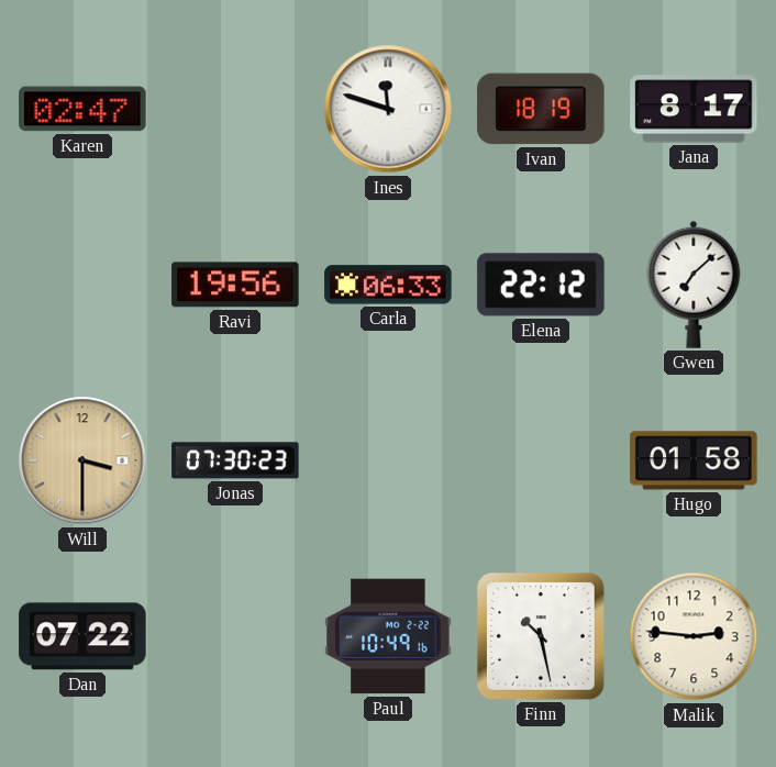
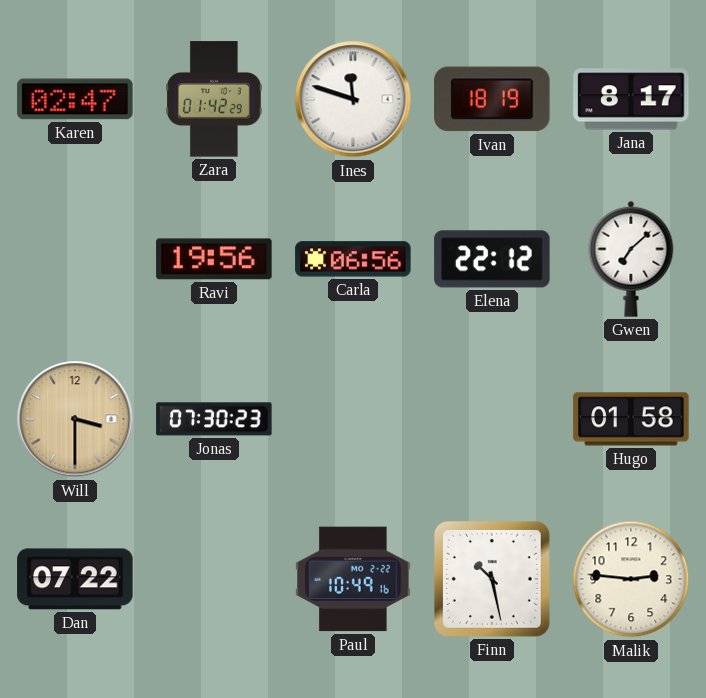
Zara: none -> 01:42
Carla: 06:33 -> 06:56
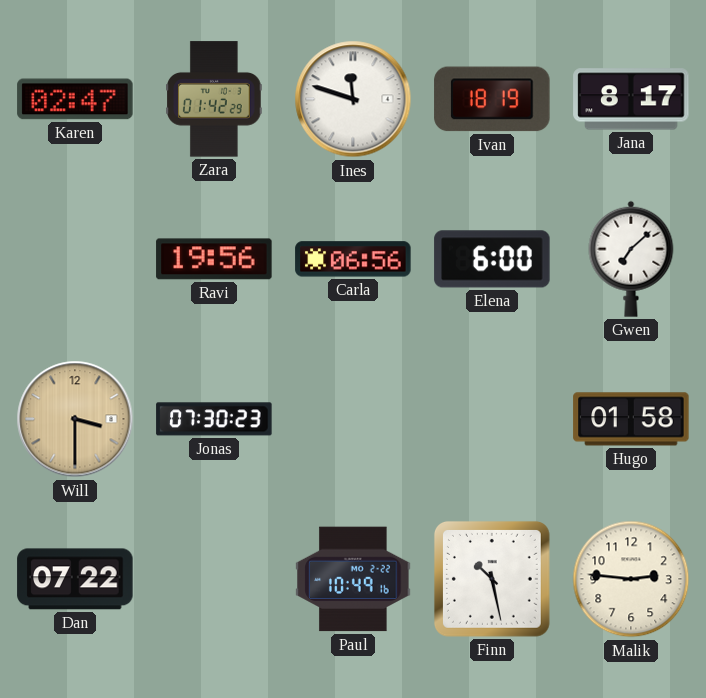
Elena: 22:12 -> 6:00
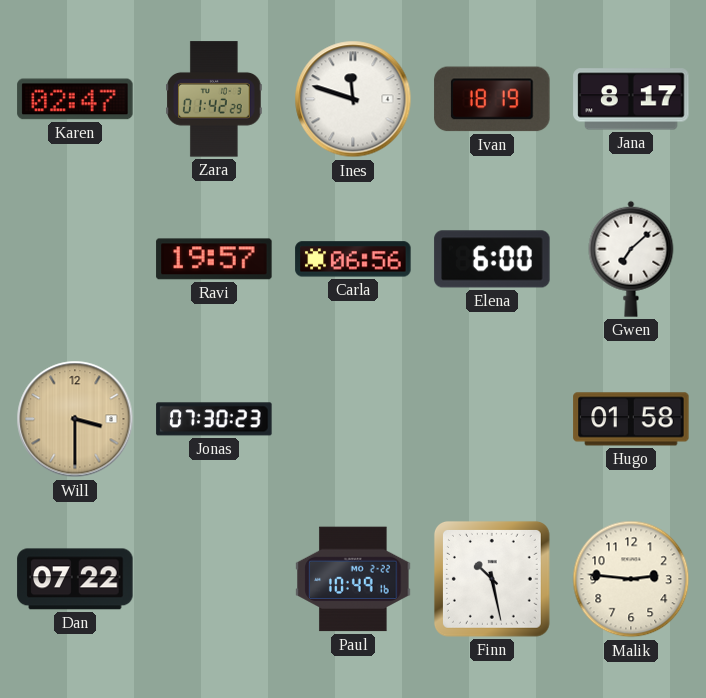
Ravi: 19:56 -> 19:57
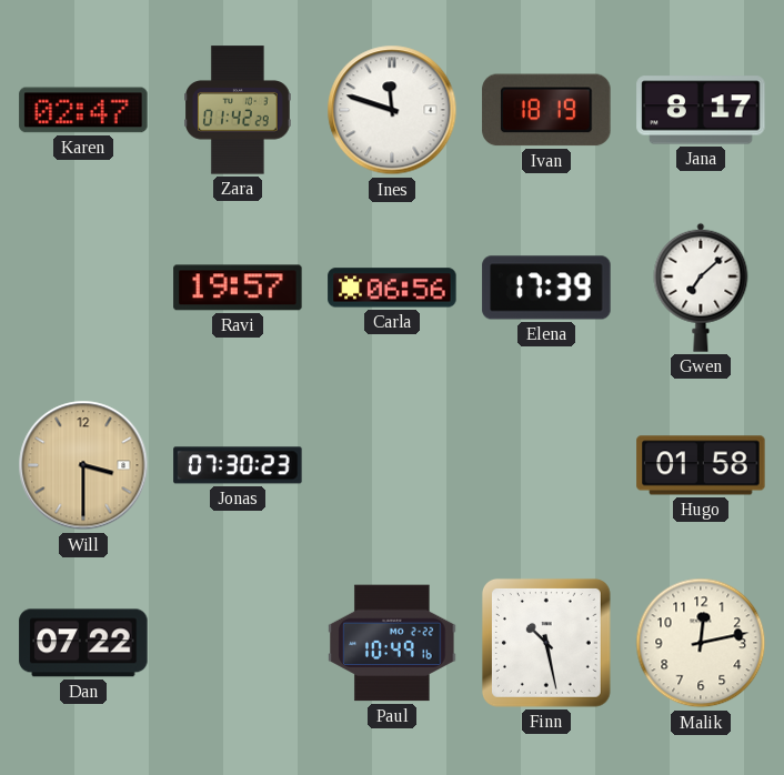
Elena: 6:00 -> 17:39
Malik: 2:46 -> 12:13
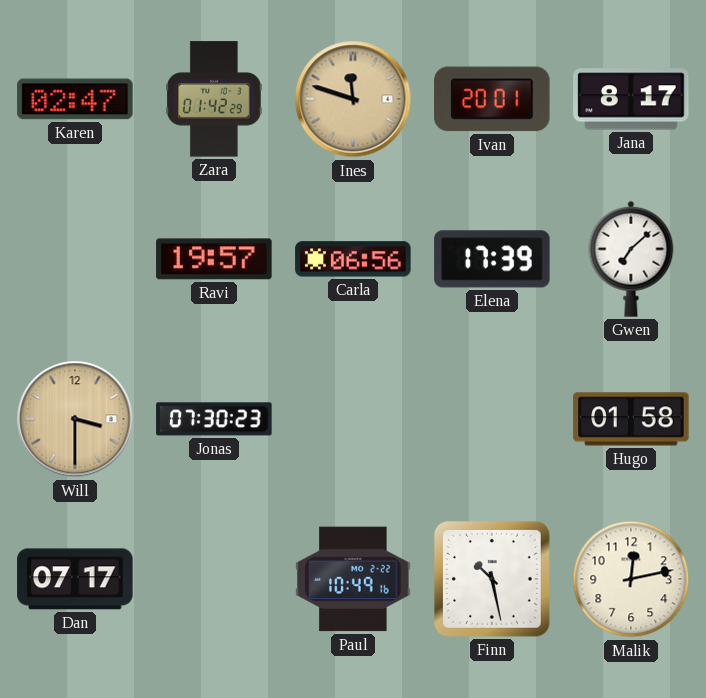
Ines dial: white -> champagne
Ivan: 18:19 -> 20:01
Dan: 07:22 -> 07:17
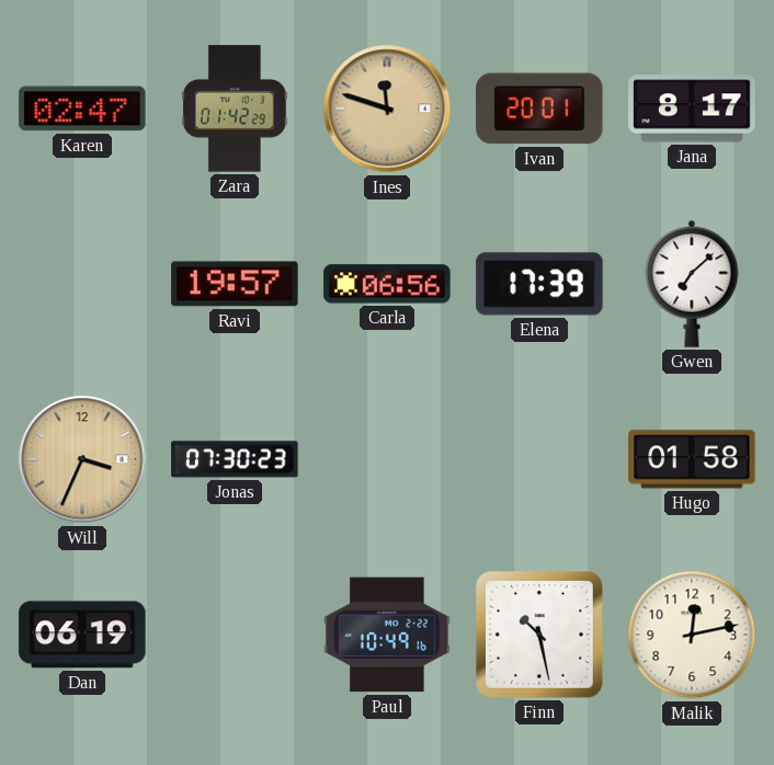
Will: 3:30 -> 3:34
Dan: 07:17 -> 06:19
